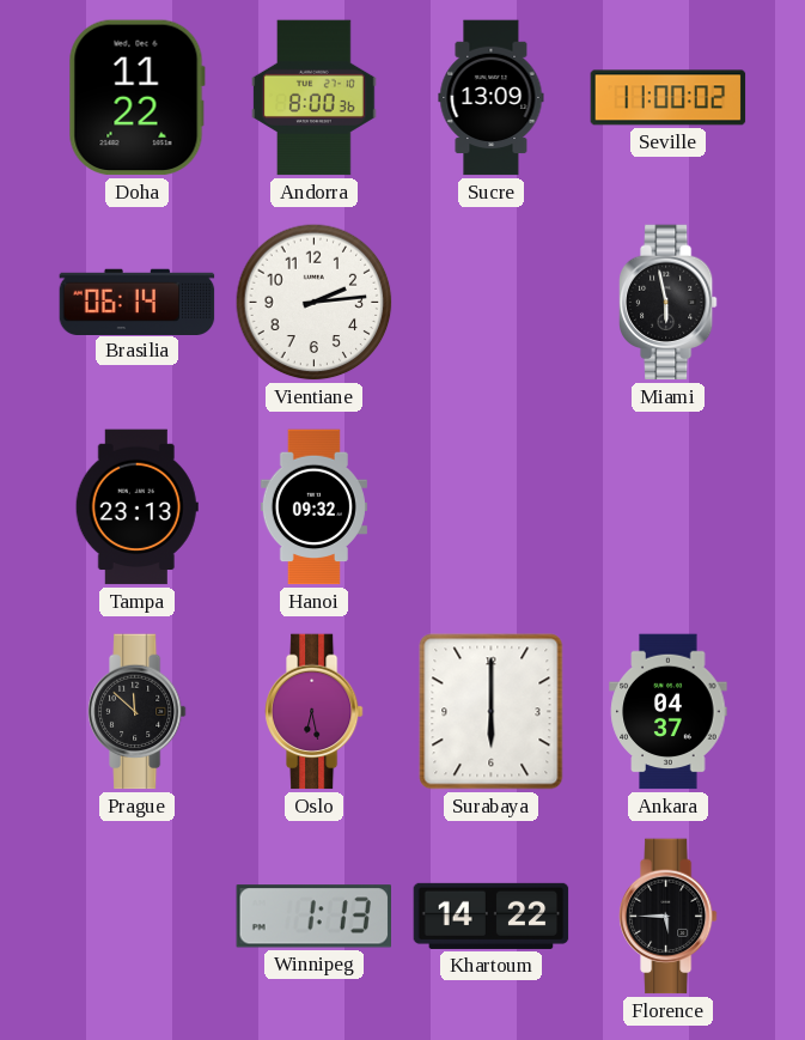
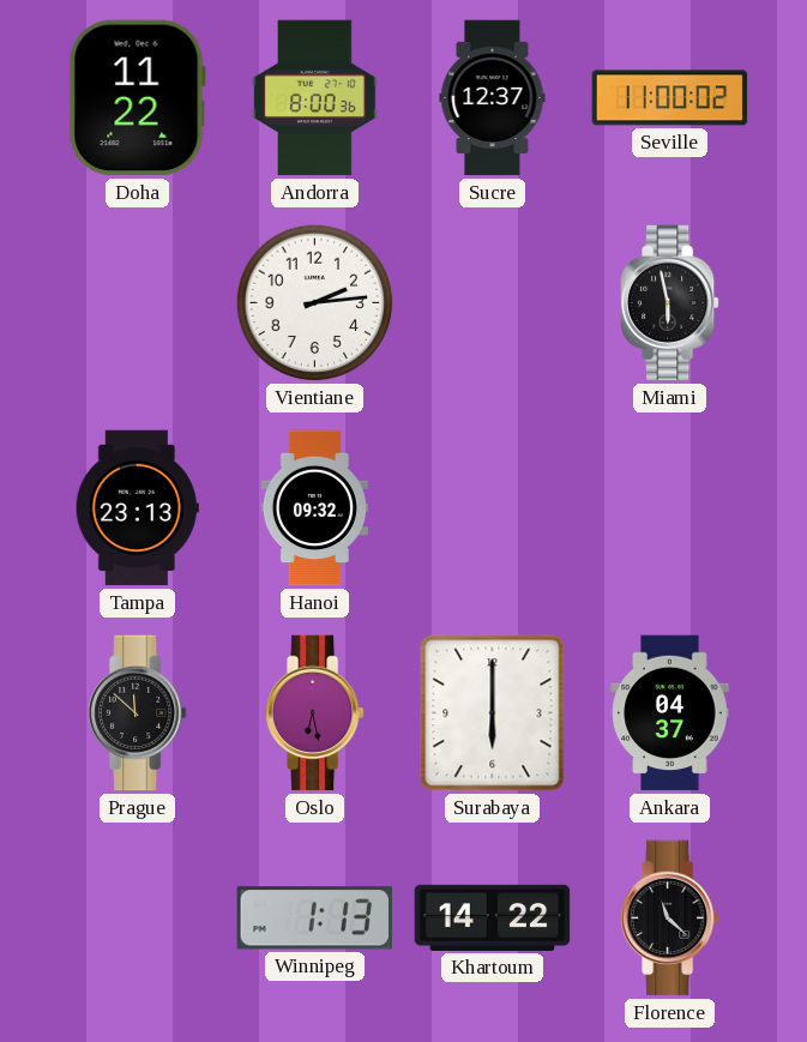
Sucre: 13:09 -> 12:37
Brasilia: 06:14 -> none
Florence: 5:45 -> 11:22
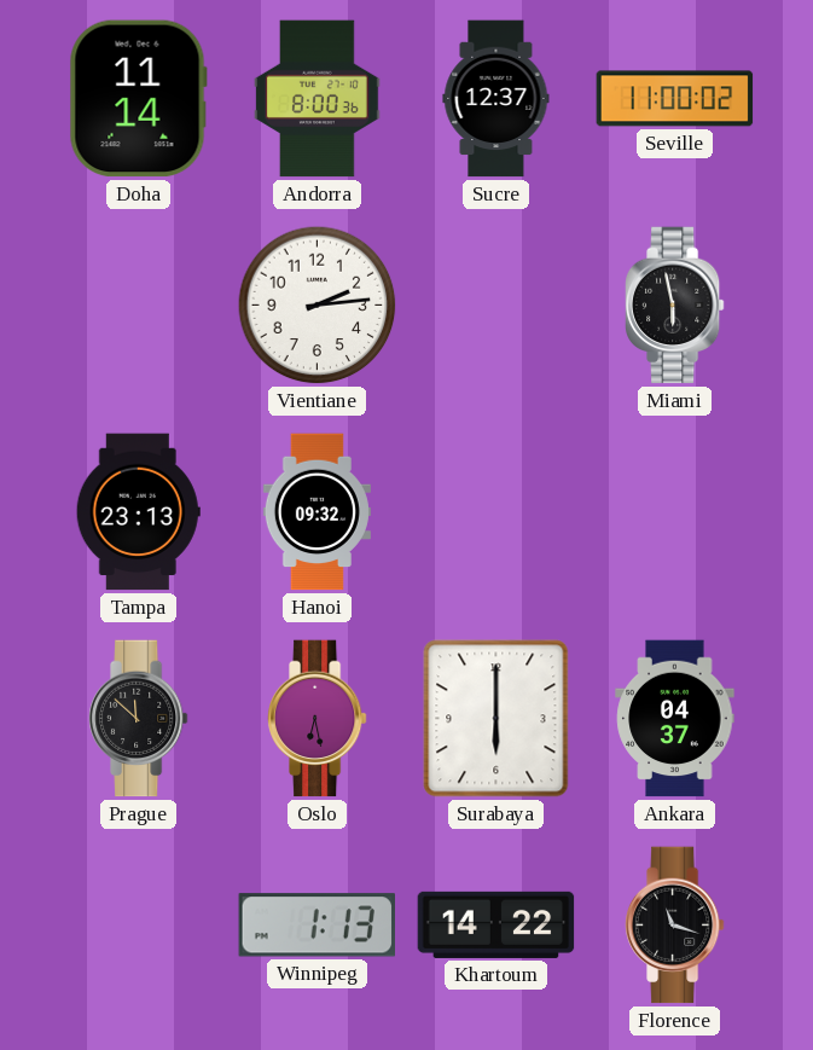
Doha: 11:22 -> 11:14
Florence: 11:22 -> 11:18
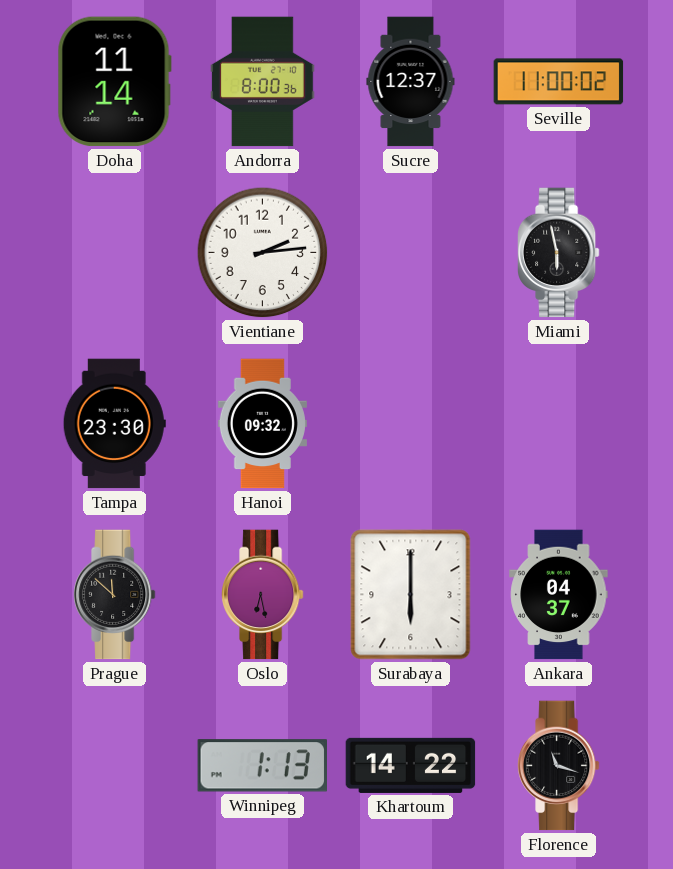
Tampa: 23:13 -> 23:30
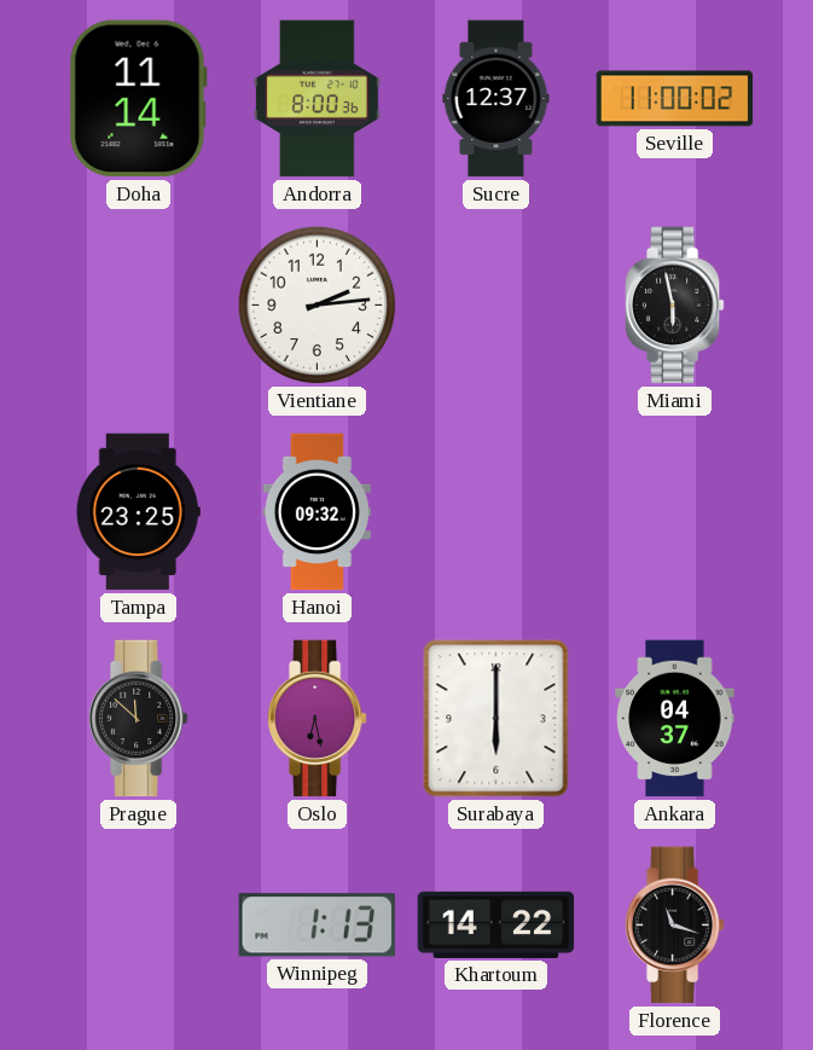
Tampa: 23:30 -> 23:25
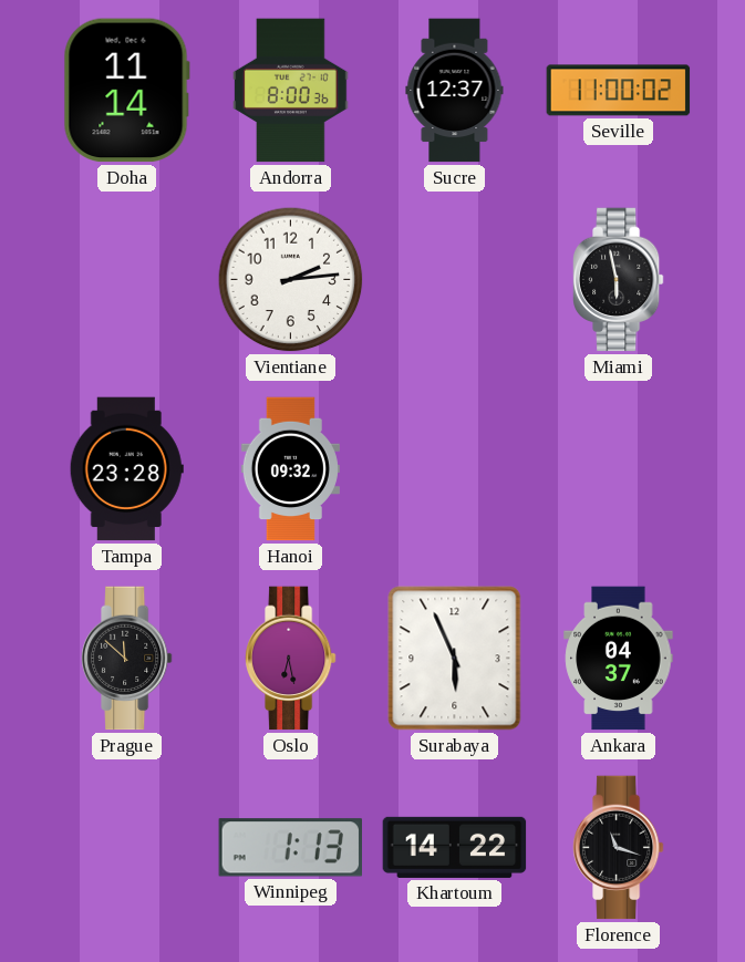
Tampa: 23:25 -> 23:28
Surabaya: 6:00 -> 5:56
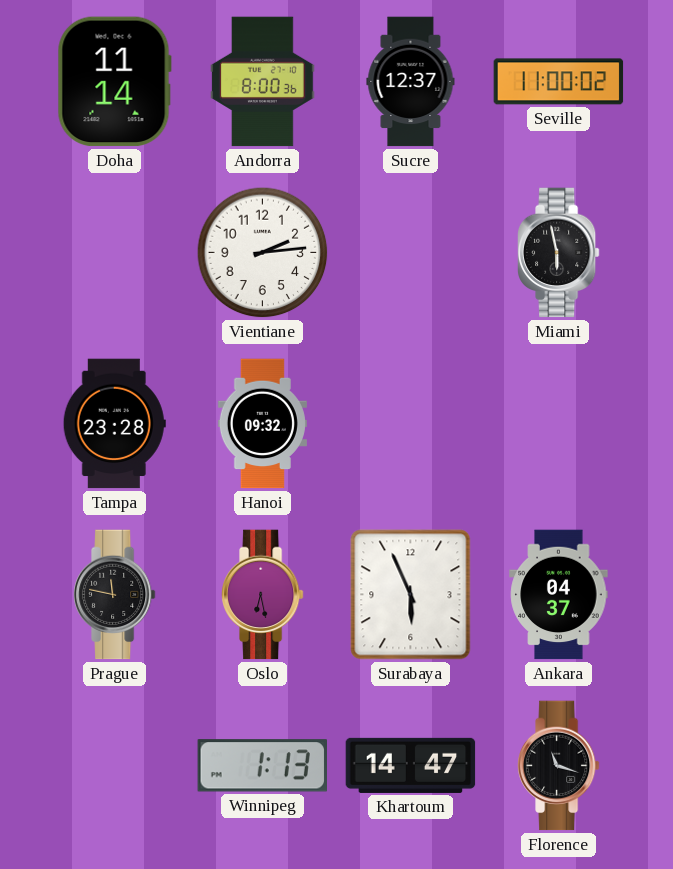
Prague: 11:52 -> 11:47
Khartoum: 14:22 -> 14:47
